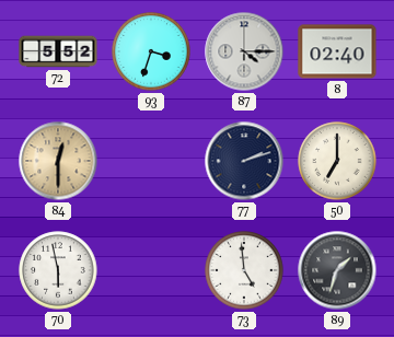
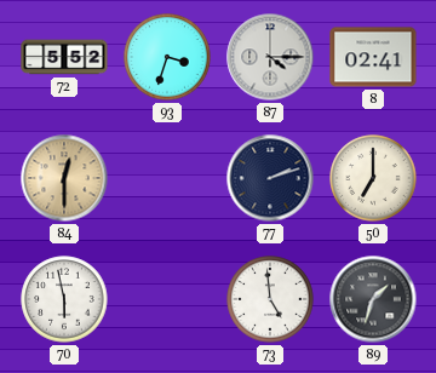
8: 02:40 -> 02:41
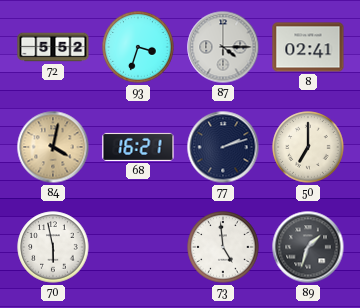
84: 12:30 -> 4:02
68: none -> 16:21
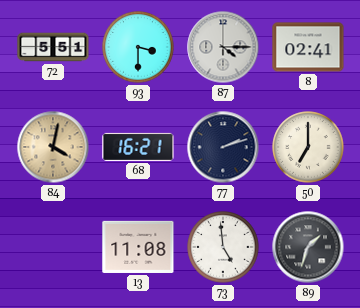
72: 5:52 -> 5:51
93: 3:33 -> 3:30
70: 5:58 -> none
13: none -> 11:08
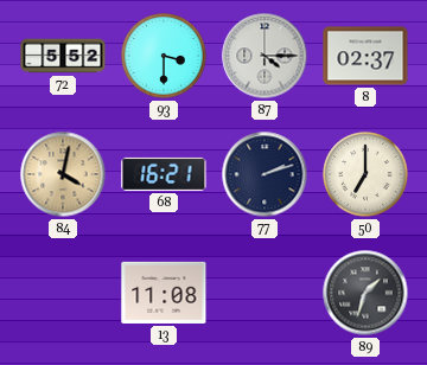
72: 5:51 -> 5:52
8: 02:41 -> 02:37
73: 4:59 -> none
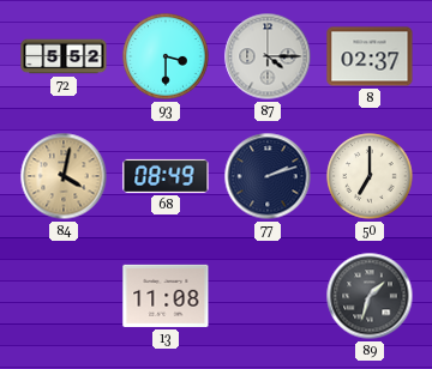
68: 16:21 -> 08:49
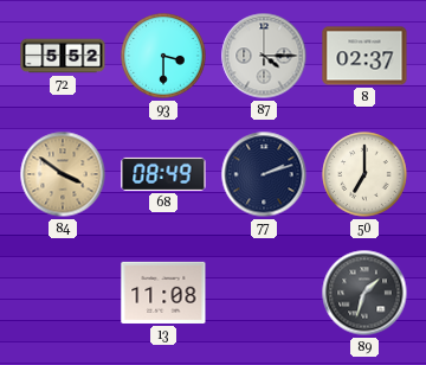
84: 4:02 -> 3:51
